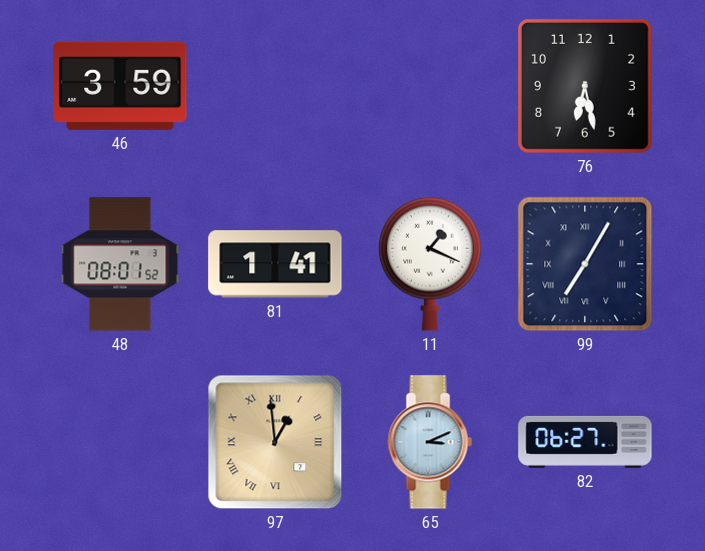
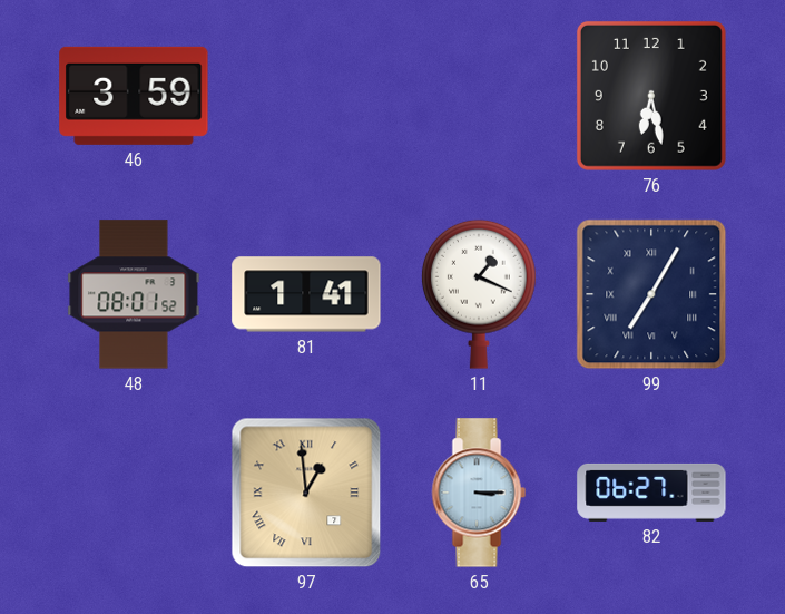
65: 3:11 -> 3:15
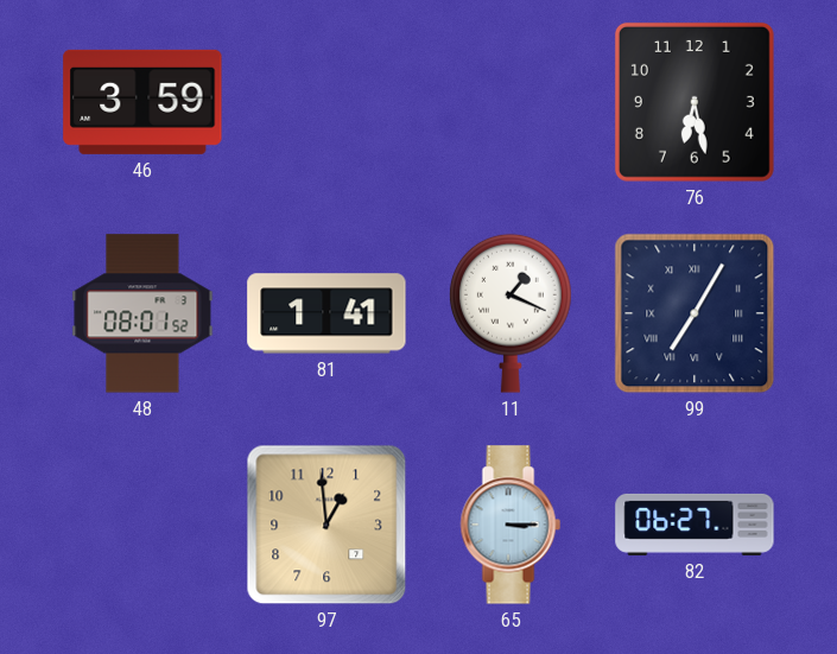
97 numerals: Roman -> Arabic
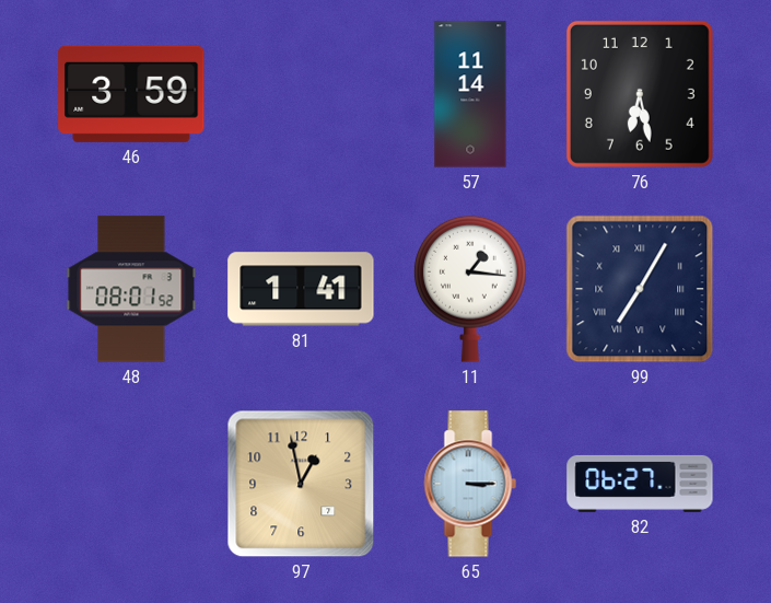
57: none -> 11:14
11: 1:19 -> 1:16
97: 12:59 -> 12:58
